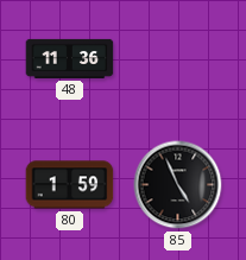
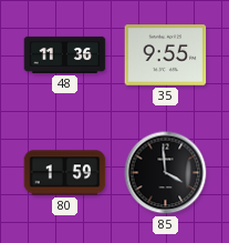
35: none -> 9:55
85: 4:56 -> 3:59
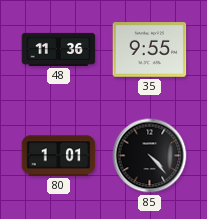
80: 1:59 -> 1:01
85: 3:59 -> 4:23
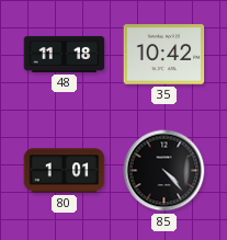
48: 11:36 -> 11:18
35: 9:55 -> 10:42
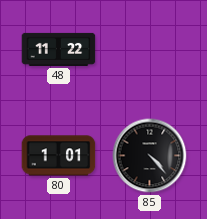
48: 11:18 -> 11:22
35: 10:42 -> none
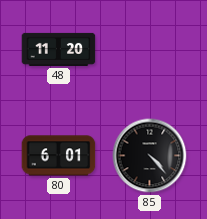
48: 11:22 -> 11:20
80: 1:01 -> 6:01
